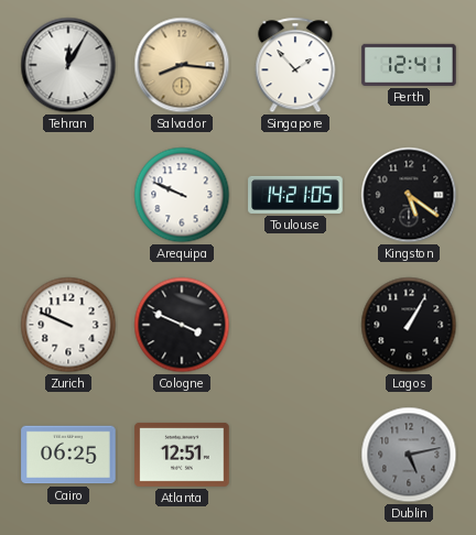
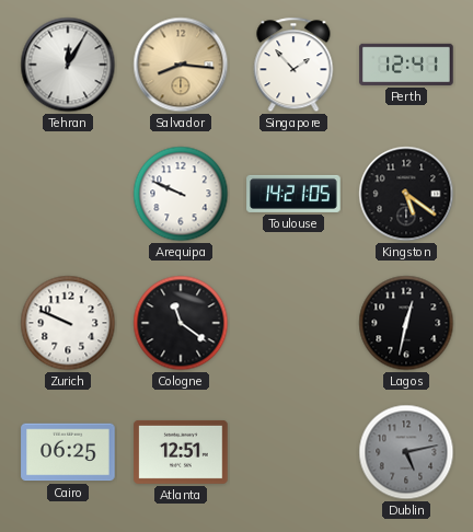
Cologne: 3:49 -> 11:21
Lagos: 1:05 -> 12:32
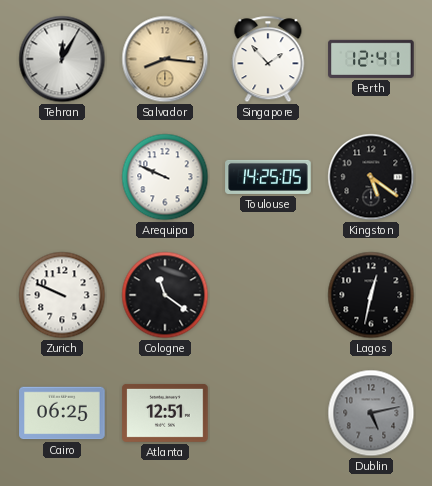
Toulouse: 14:21 -> 14:25
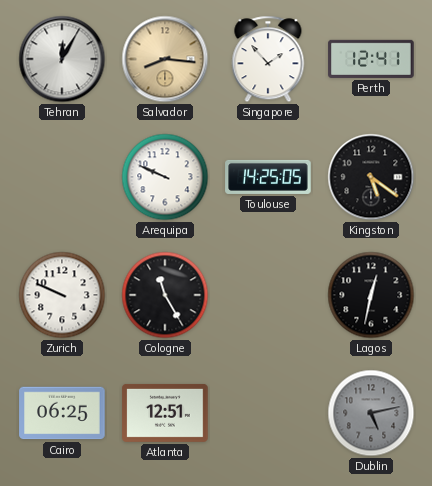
Cologne: 11:21 -> 11:25
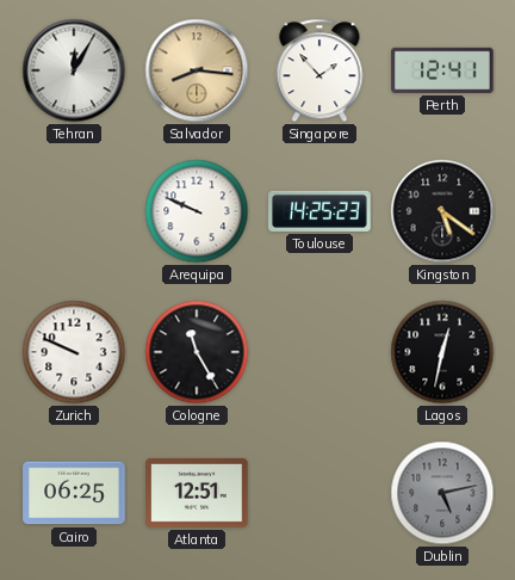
Toulouse: 14:25:05 -> 14:25:23
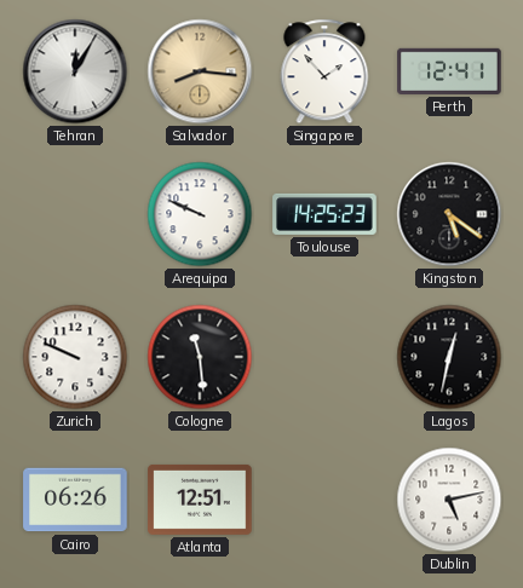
Cologne: 11:25 -> 11:29
Cairo: 06:25 -> 06:26
Dublin dial: grey -> white
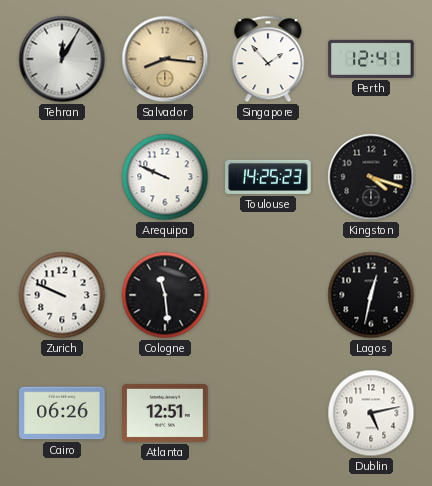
Kingston: 5:21 -> 4:18
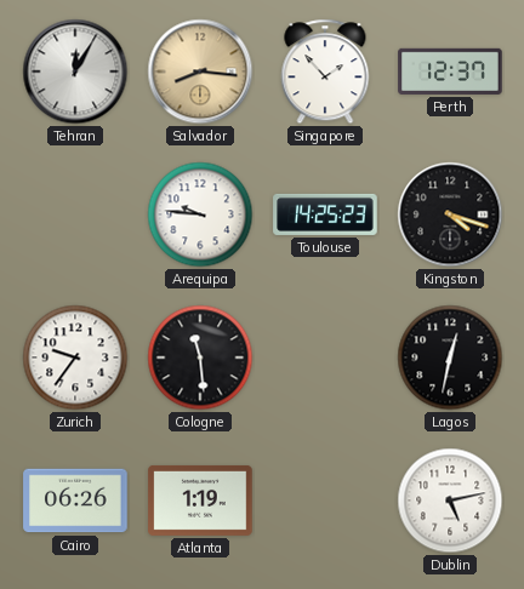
Perth: 12:41 -> 12:37
Arequipa: 9:49 -> 9:46
Zurich: 9:49 -> 9:36
Atlanta: 12:51 -> 1:19
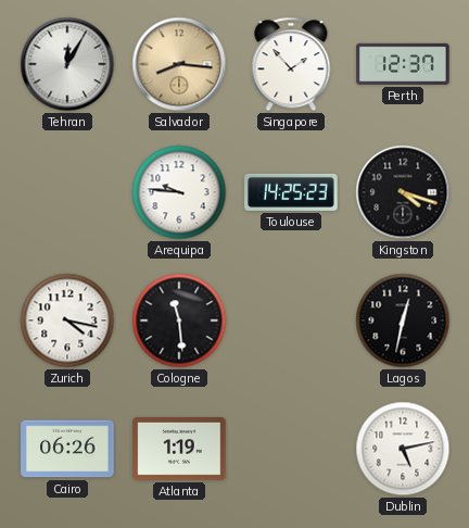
Zurich: 9:36 -> 4:17
